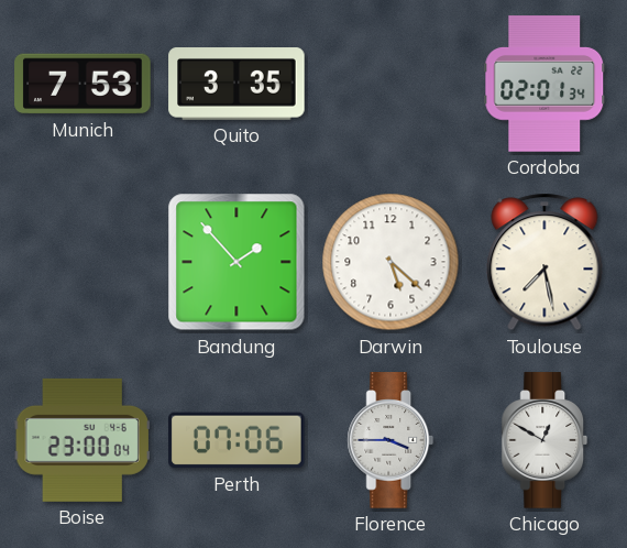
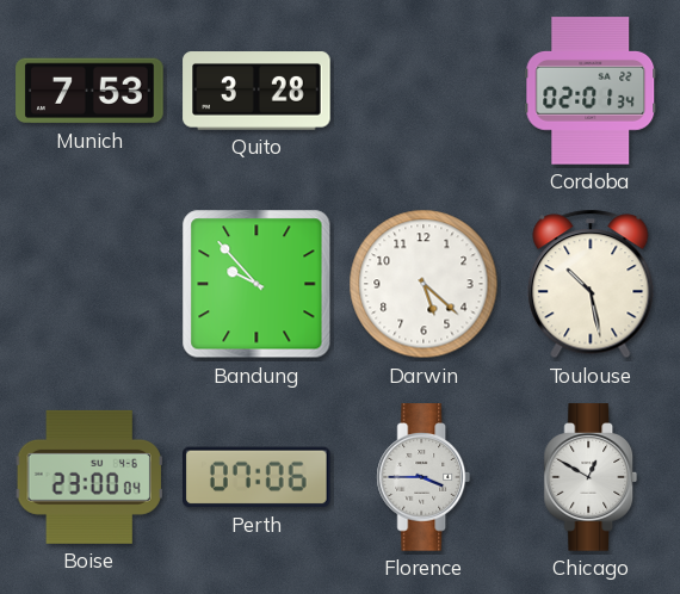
Quito: 3:35 -> 3:28
Bandung: 1:53 -> 9:53
Toulouse: 7:28 -> 10:28
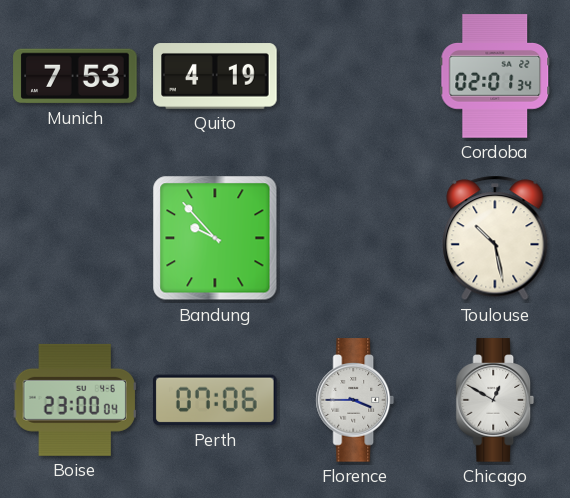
Quito: 3:28 -> 4:19
Darwin: 5:22 -> none
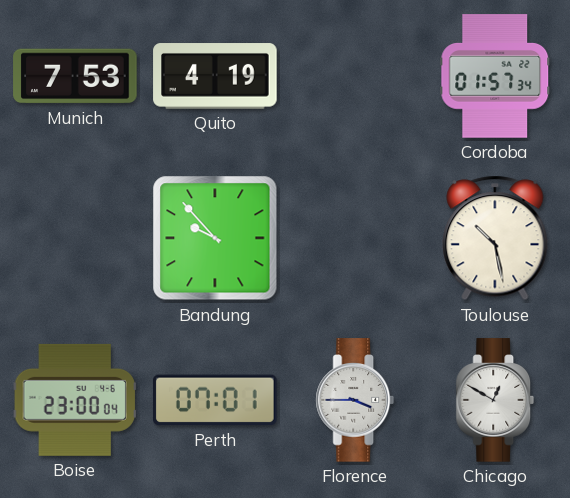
Cordoba: 02:01 -> 01:57
Perth: 07:06 -> 07:01
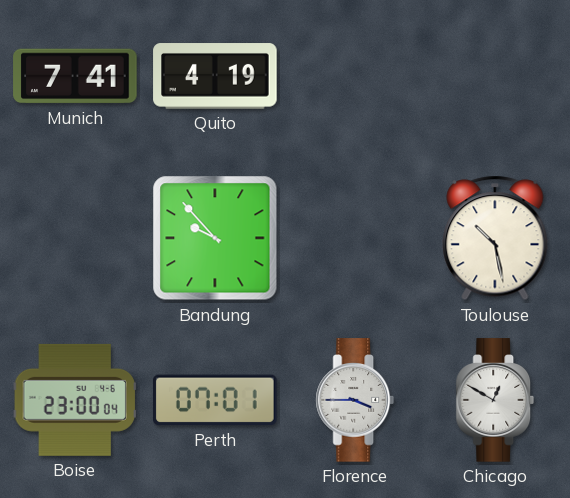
Munich: 7:53 -> 7:41
Cordoba: 01:57 -> none
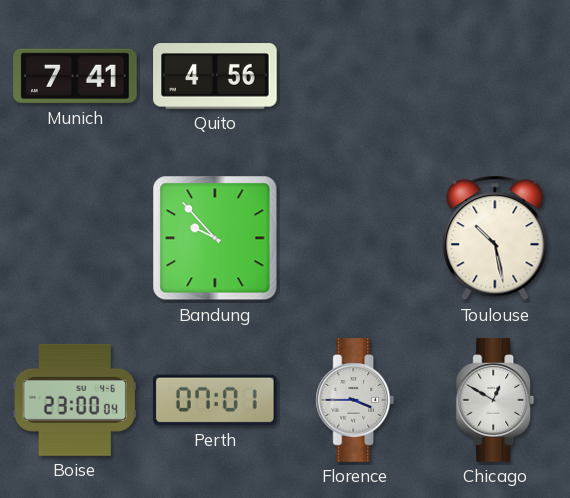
Quito: 4:19 -> 4:56
